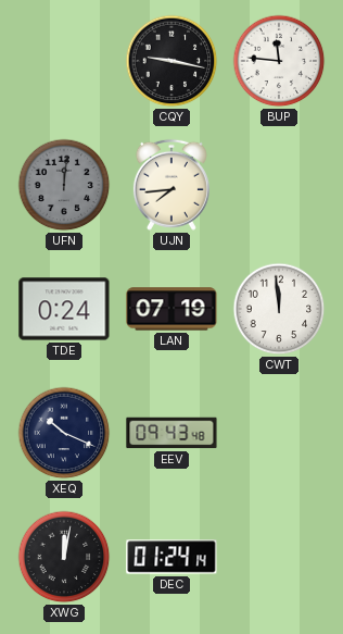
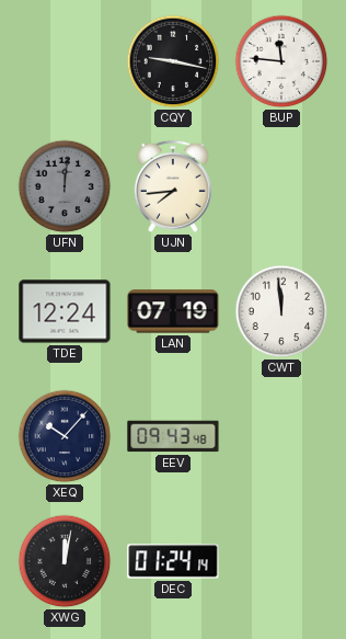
TDE: 0:24 -> 12:24
XEQ: 10:19 -> 10:07
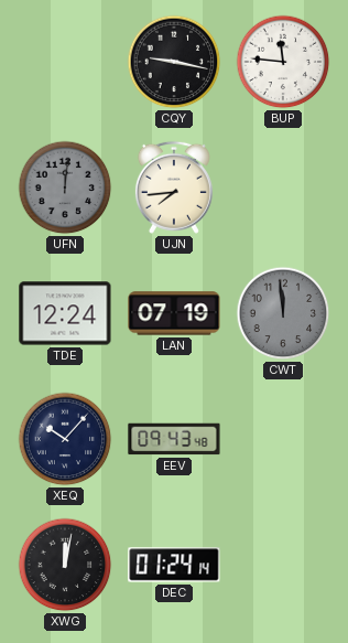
CWT dial: white -> grey
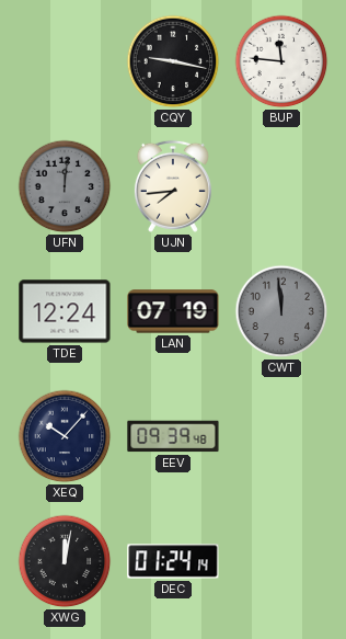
EEV: 09:43 -> 09:39
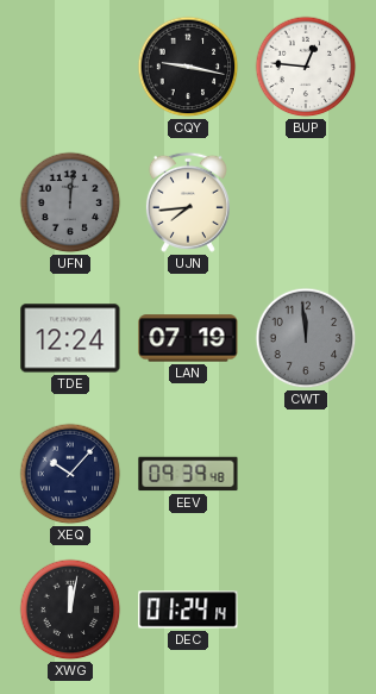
BUP: 11:46 -> 12:46
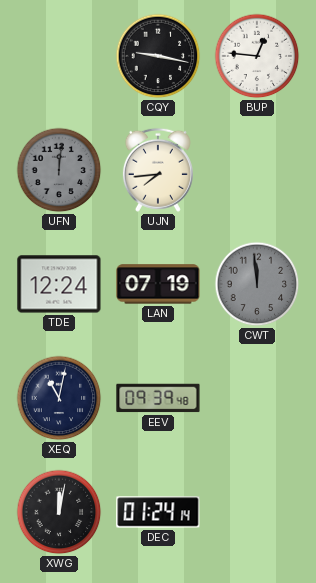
XEQ: 10:07 -> 11:02
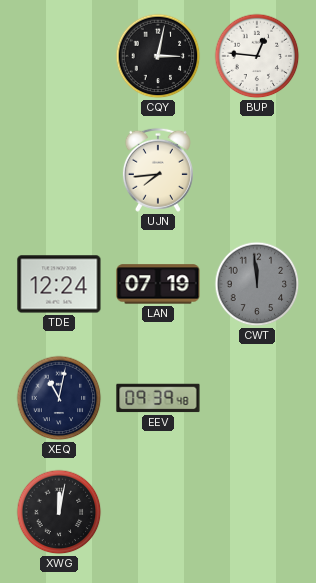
CQY: 9:17 -> 3:02
UFN: 12:01 -> none
DEC: 01:24 -> none
